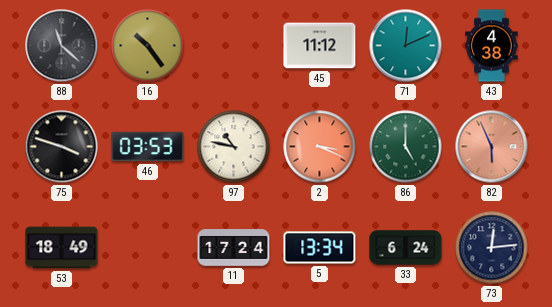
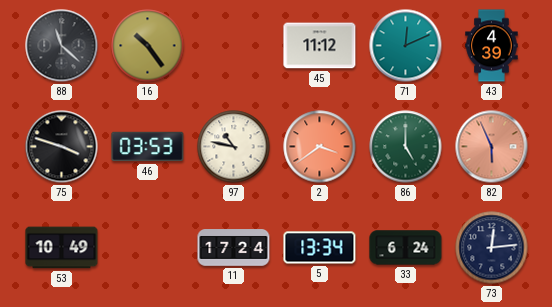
43: 4:38 -> 4:39
2: 3:19 -> 3:39
53: 18:49 -> 10:49
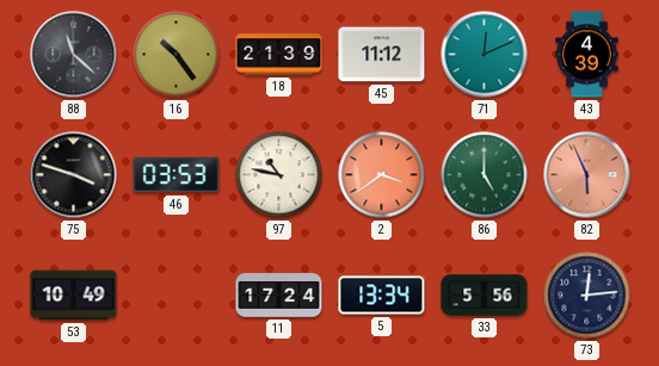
18: none -> 21:39
33: 6:24 -> 5:56
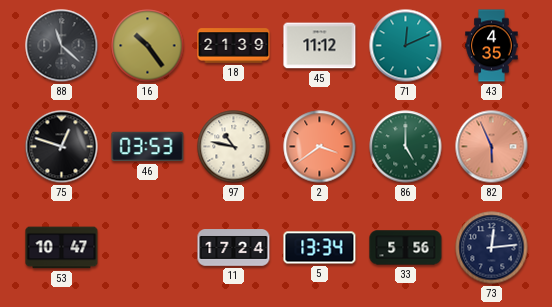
43: 4:39 -> 4:35
75: 3:48 -> 12:48
53: 10:49 -> 10:47
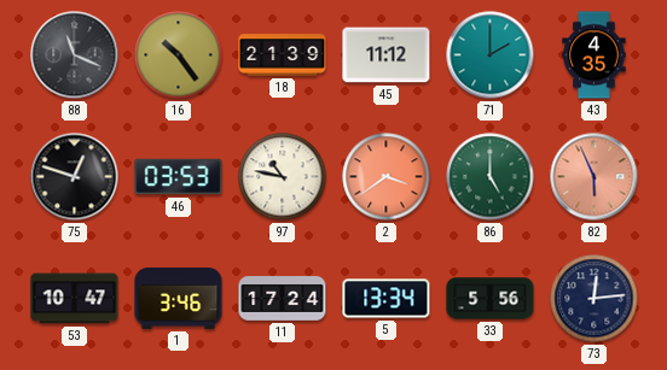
88: 11:22 -> 11:19
71: 12:11 -> 2:00
1: none -> 3:46
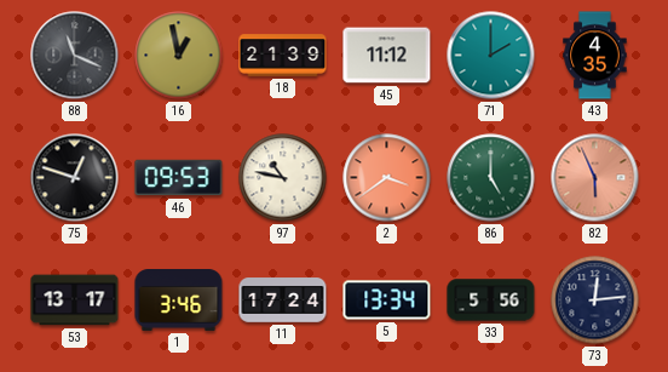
16: 10:24 -> 12:58
46: 03:53 -> 09:53
53: 10:47 -> 13:17
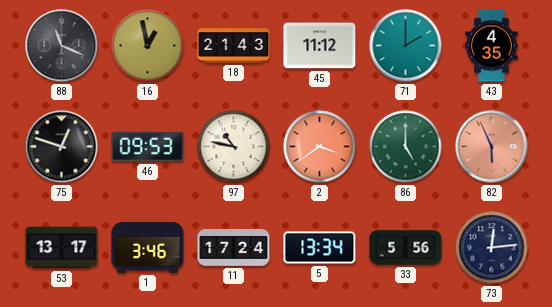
18: 21:39 -> 21:43
